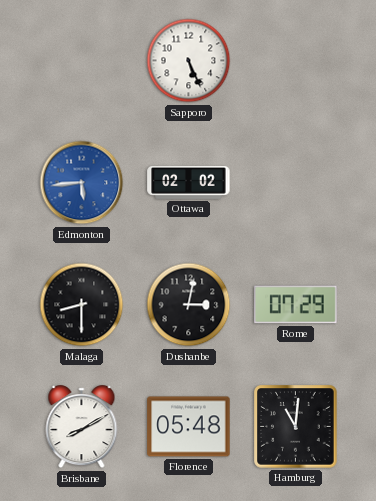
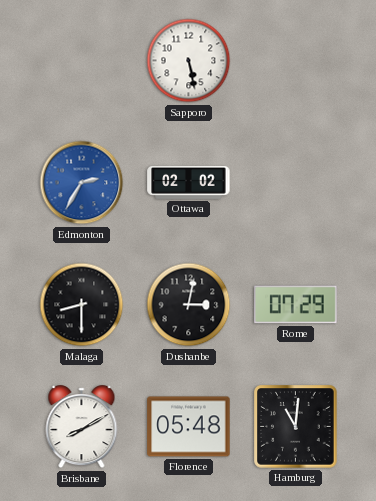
Sapporo: 5:26 -> 5:28
Edmonton: 5:44 -> 2:35
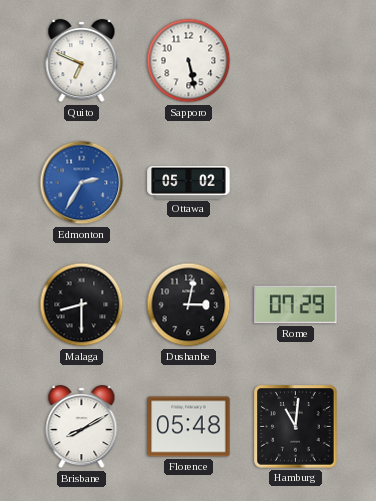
Quito: none -> 6:49
Ottawa: 02:02 -> 05:02
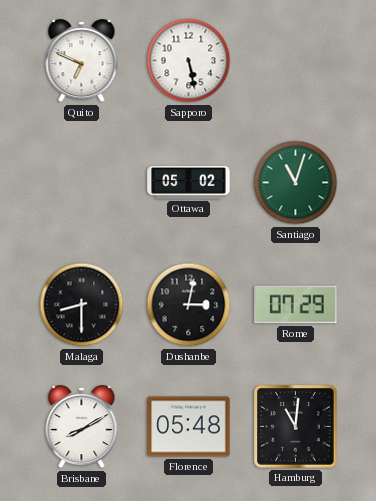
Edmonton: 2:35 -> none
Santiago: none -> 11:03
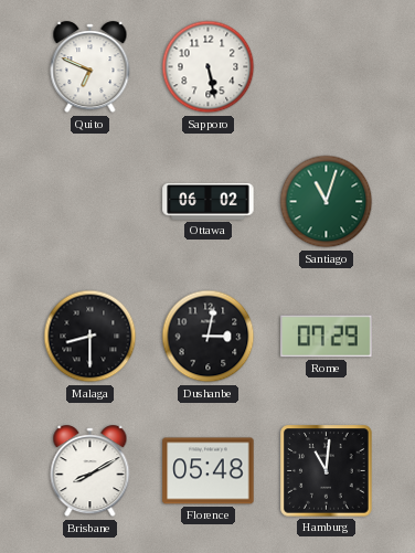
Ottawa: 05:02 -> 06:02
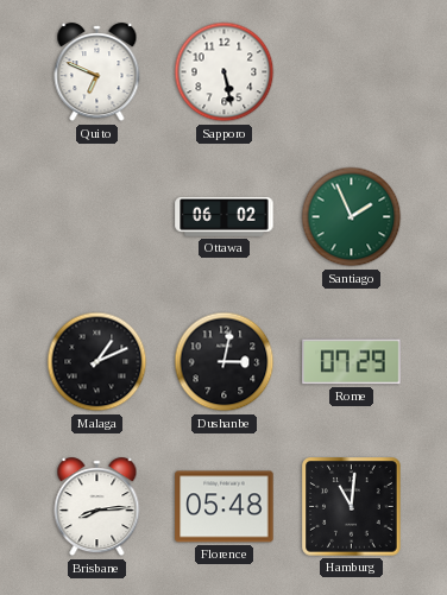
Santiago: 11:03 -> 1:56
Malaga: 8:30 -> 1:11
Brisbane: 8:10 -> 8:14
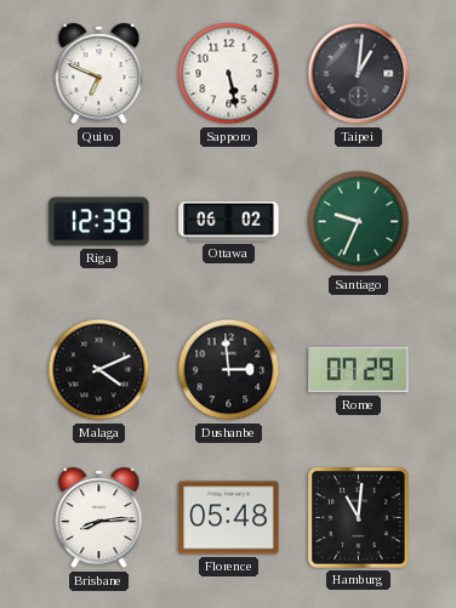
Taipei: none -> 1:01
Riga: none -> 12:39
Santiago: 1:56 -> 9:34
Malaga: 1:11 -> 4:11
Dushanbe: 3:02 -> 2:59
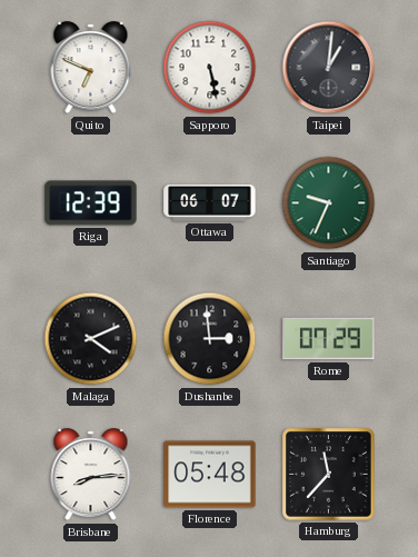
Ottawa: 06:02 -> 06:07
Hamburg: 11:01 -> 11:37
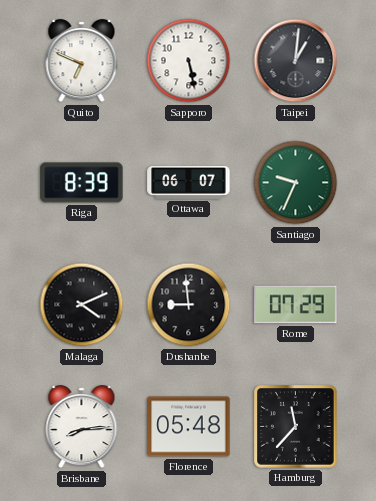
Riga: 12:39 -> 8:39
Dushanbe: 2:59 -> 8:59
